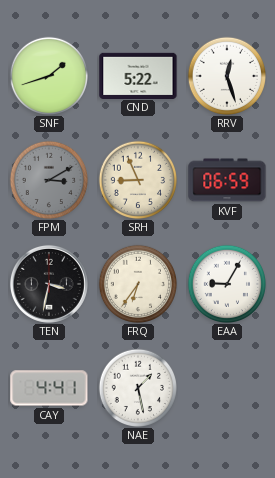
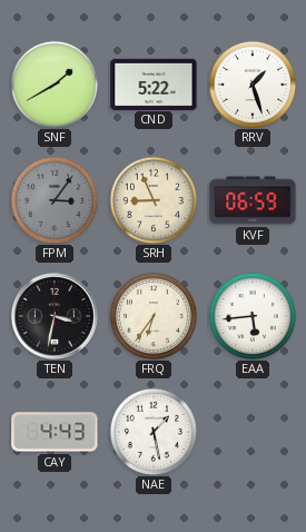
SNF: 1:42 -> 1:40
RRV: 12:27 -> 1:27
FPM: 3:10 -> 3:06
EAA: 9:05 -> 5:44
CAY: 4:41 -> 4:43
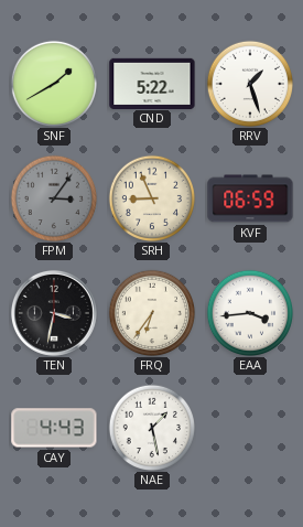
EAA: 5:44 -> 3:44
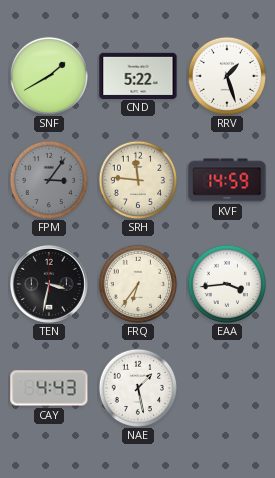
SRH: 8:56 -> 11:46
KVF: 06:59 -> 14:59
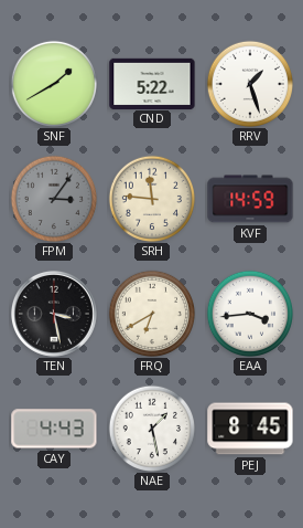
TEN: 3:32 -> 3:28
FRQ: 6:36 -> 6:40
PEJ: none -> 8:45
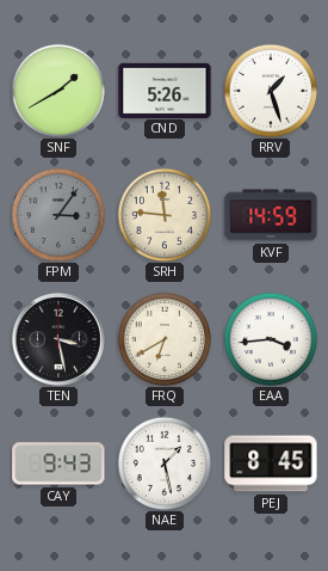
CND: 5:22 -> 5:26
CAY: 4:43 -> 9:43
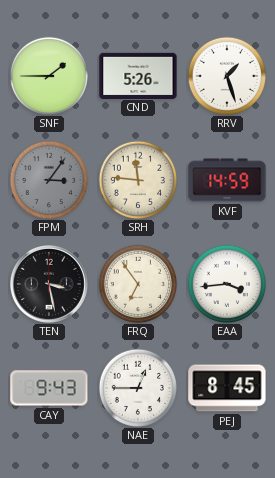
SNF: 1:40 -> 1:45
FRQ: 6:40 -> 6:54
NAE: 1:28 -> 12:45
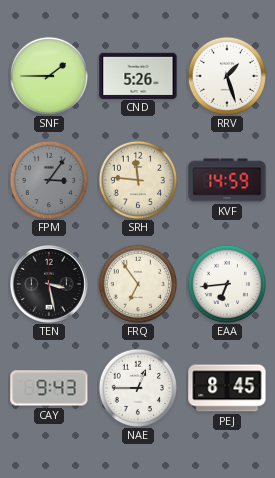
EAA: 3:44 -> 6:44
